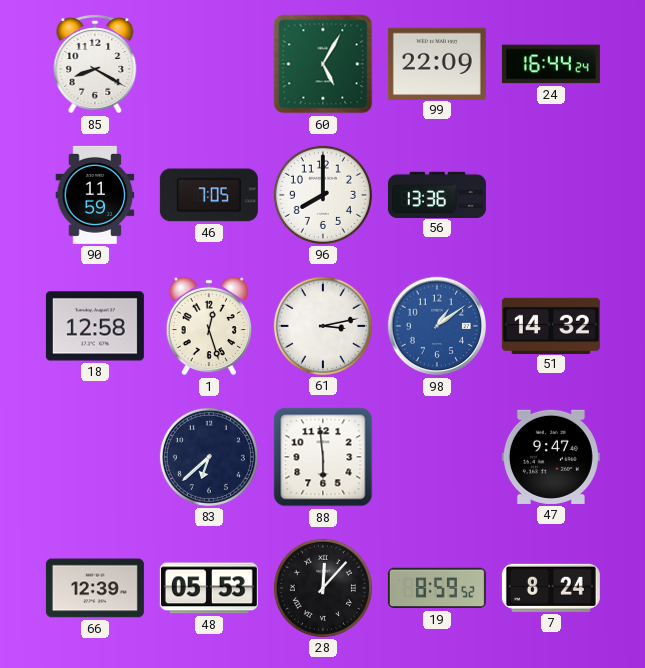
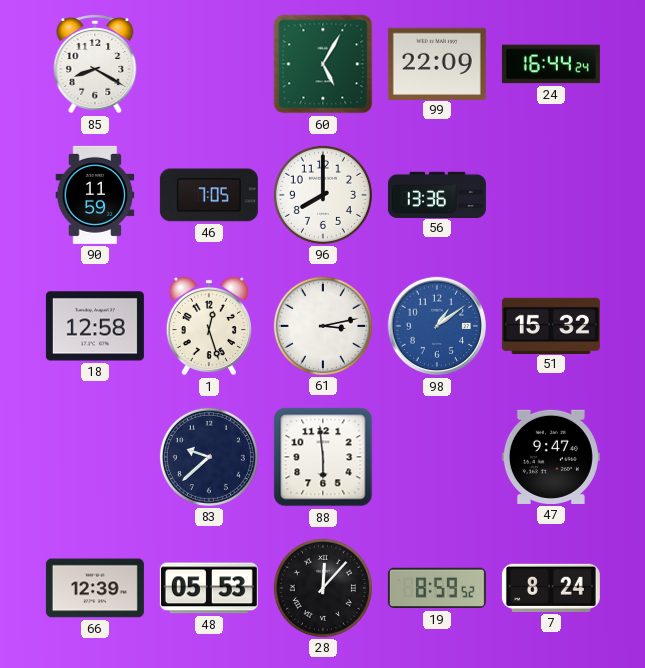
51: 14:32 -> 15:32
83: 6:38 -> 9:38
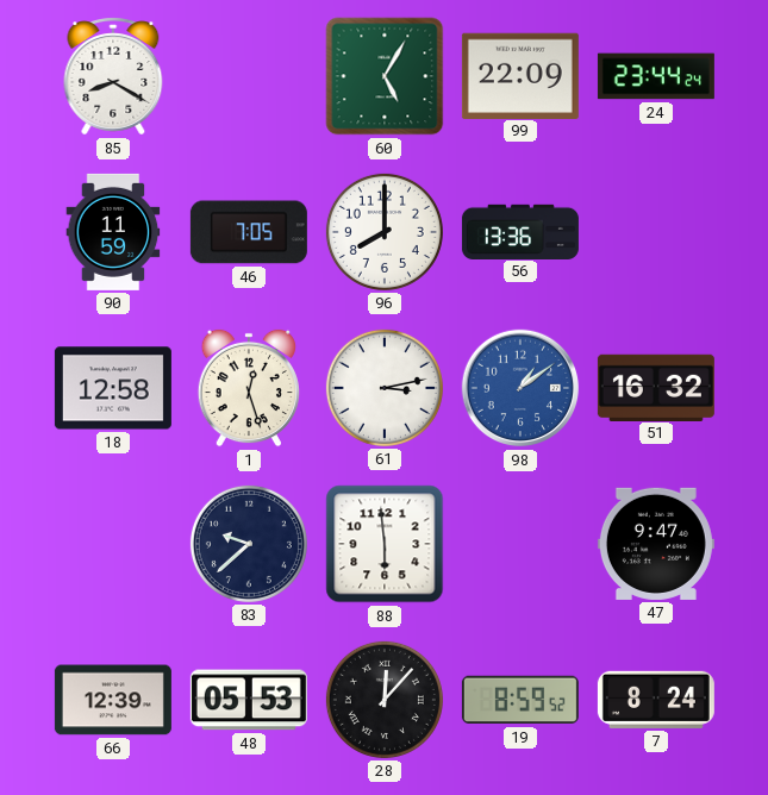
24: 16:44 -> 23:44
51: 15:32 -> 16:32
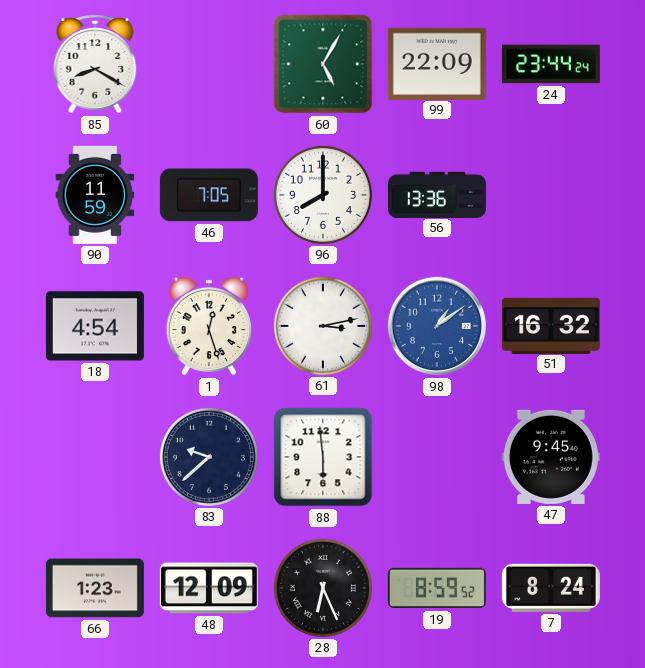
18: 12:58 -> 4:54
47: 9:47 -> 9:45
66: 12:39 -> 1:23
48: 05:53 -> 12:09
28: 12:07 -> 6:26
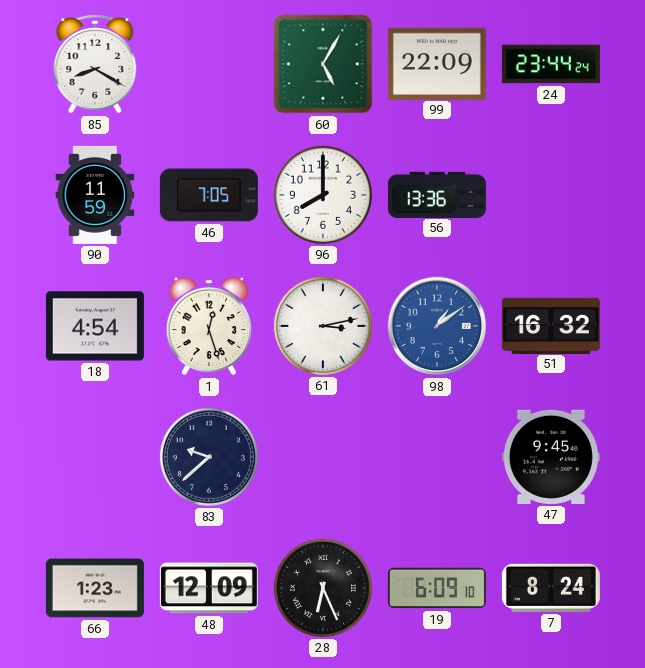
88: 5:59 -> none
19: 8:59 -> 6:09
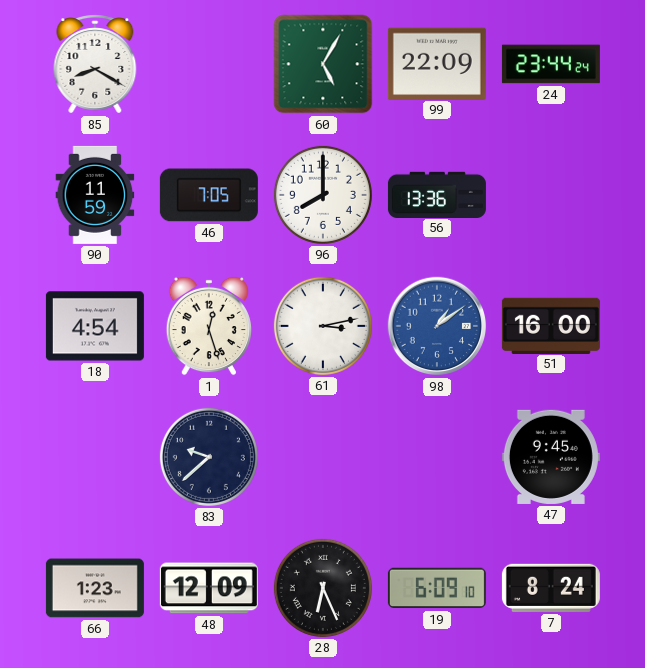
51: 16:32 -> 16:00
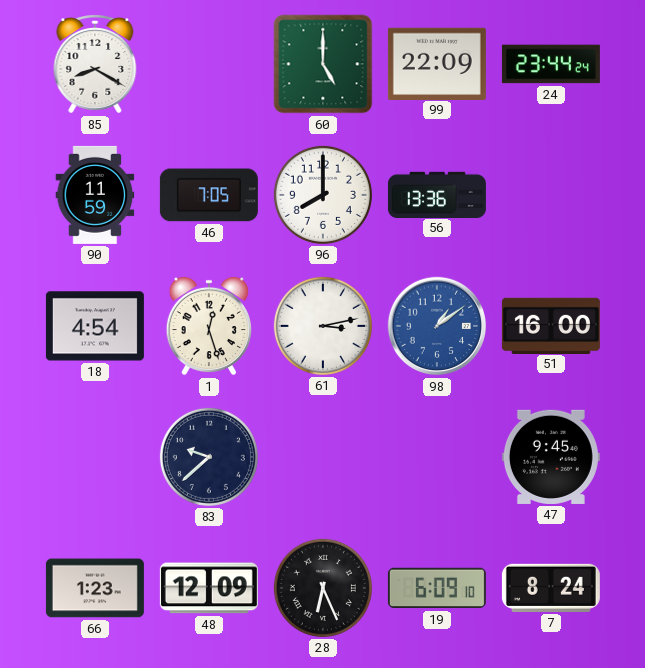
60: 5:05 -> 5:00
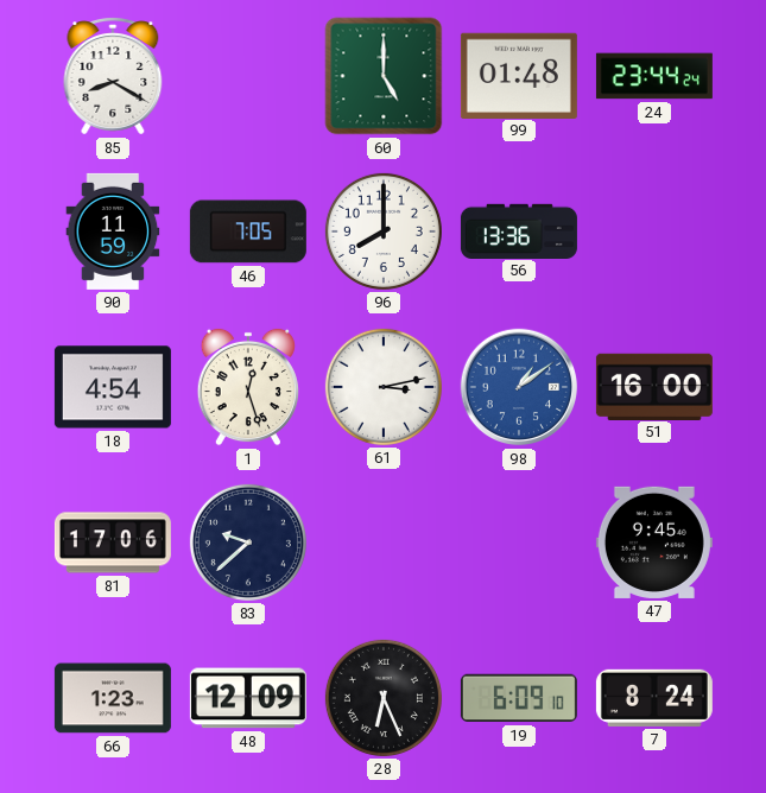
99: 22:09 -> 01:48
81: none -> 17:06
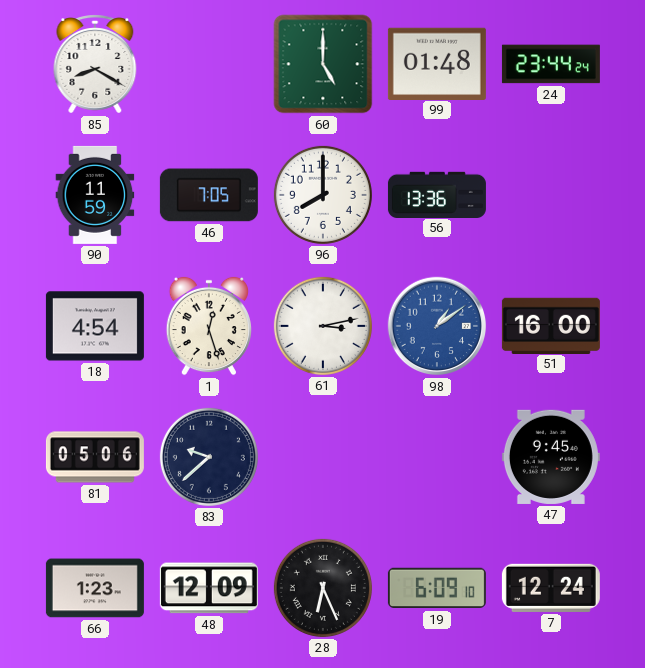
81: 17:06 -> 05:06
7: 8:24 -> 12:24
